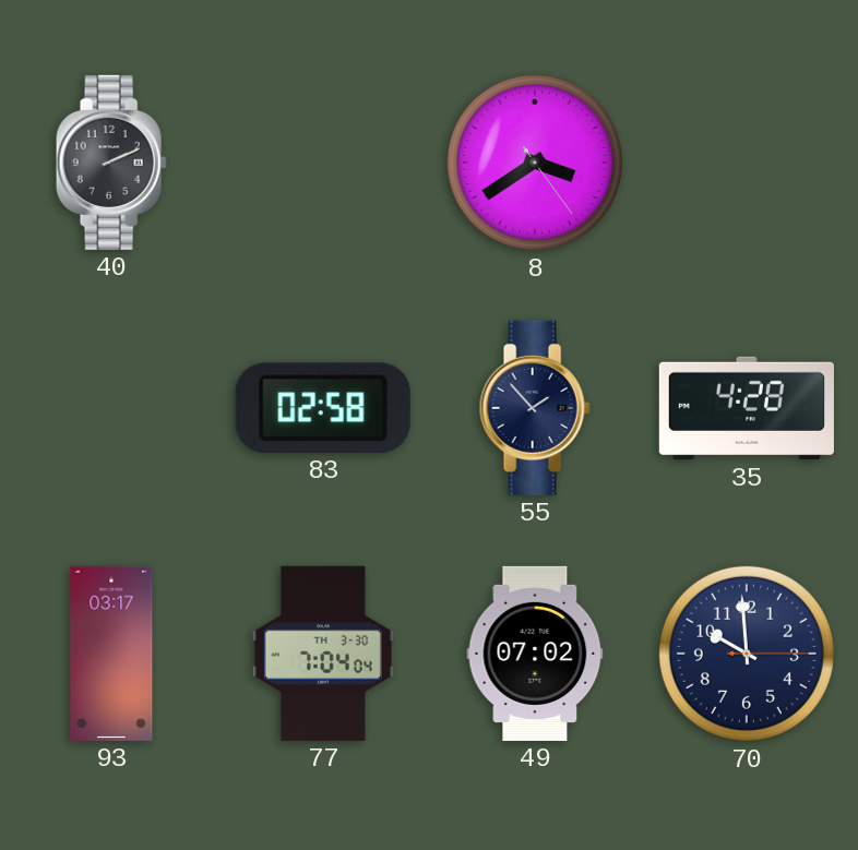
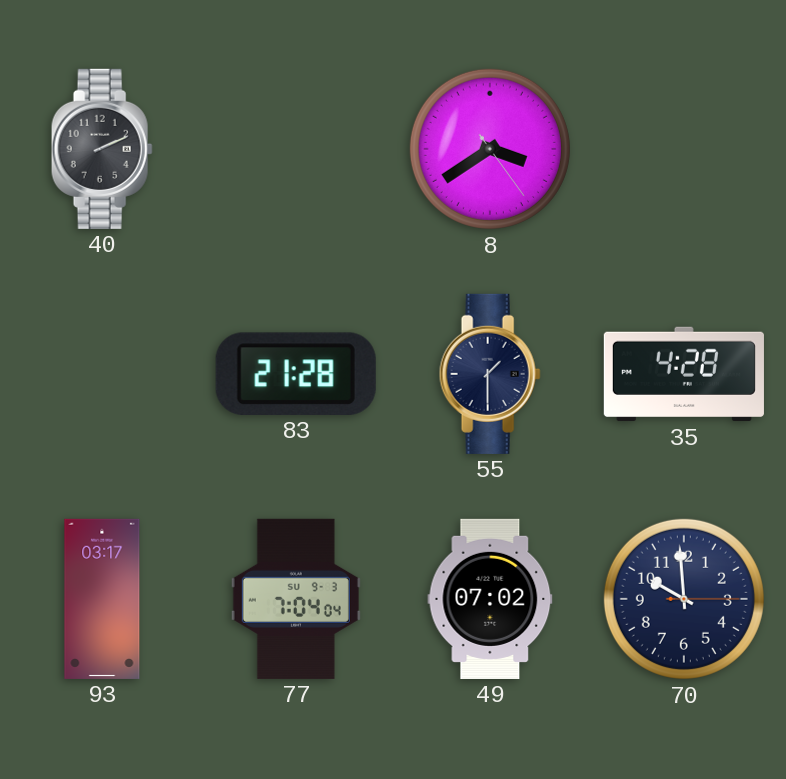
83: 02:58 -> 21:28
55: 1:53 -> 1:30
77 date: TH 3-30 -> SU 9-3
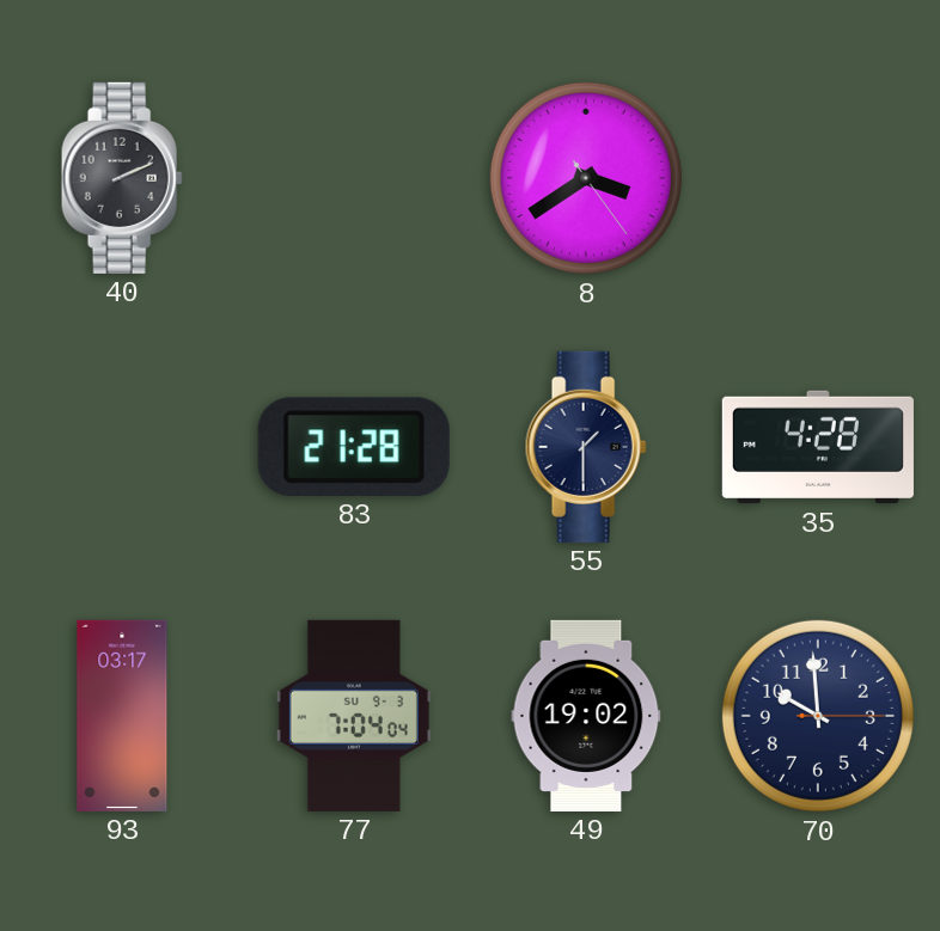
49: 07:02 -> 19:02
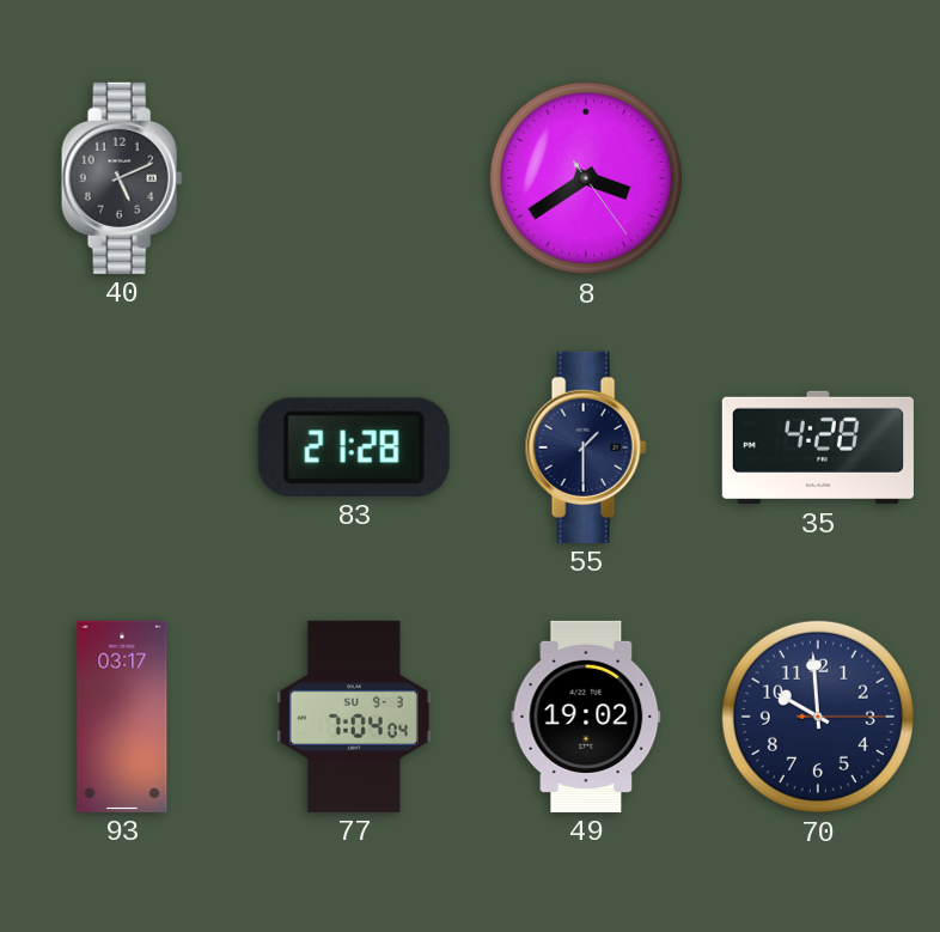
40: 2:11 -> 5:11
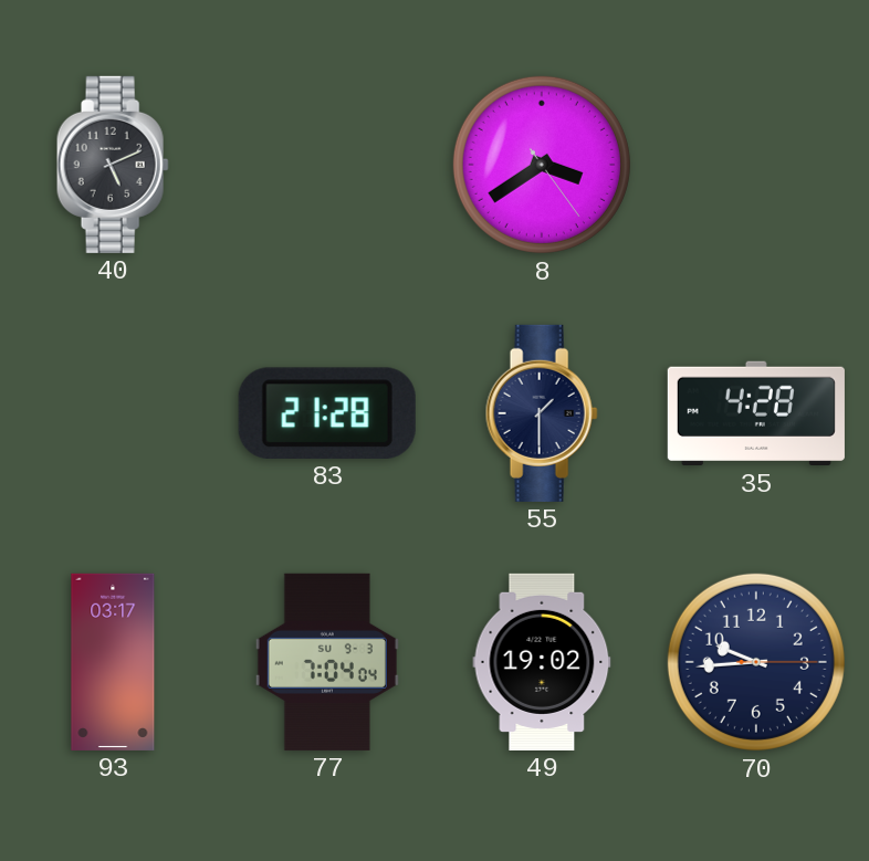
70: 9:59 -> 9:44
